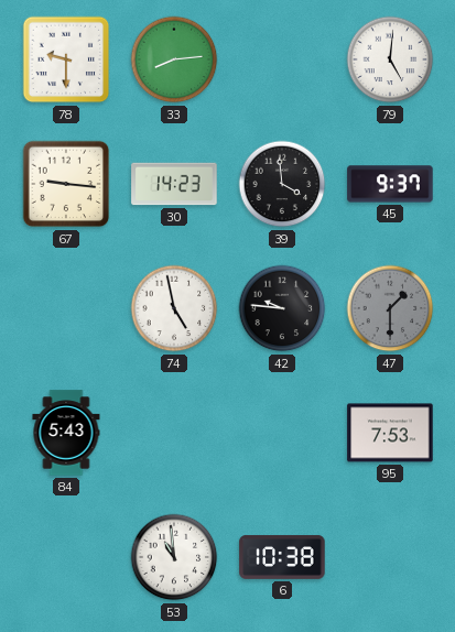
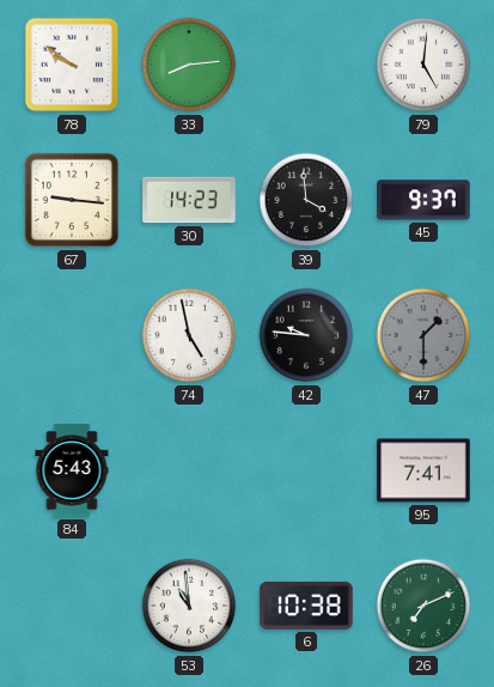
78: 9:30 -> 9:51
95: 7:53 -> 7:41
26: none -> 7:11
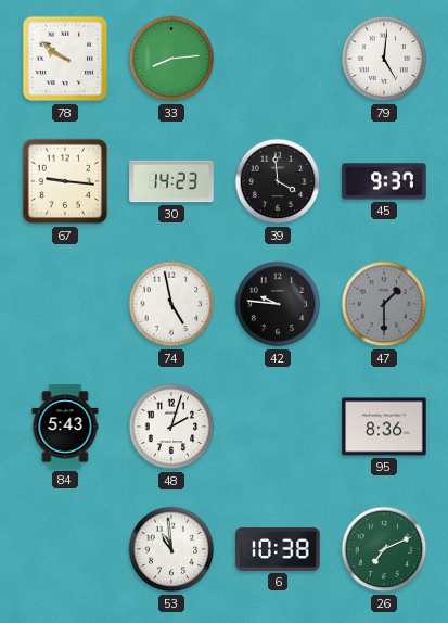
48: none -> 2:03
95: 7:41 -> 8:36
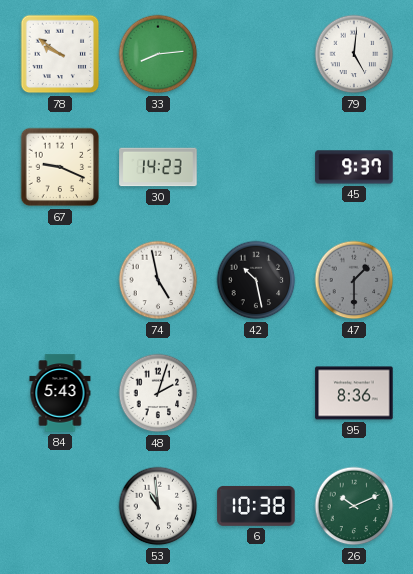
67: 9:16 -> 9:19
39: 3:59 -> none
42: 9:46 -> 10:28
26: 7:11 -> 10:11
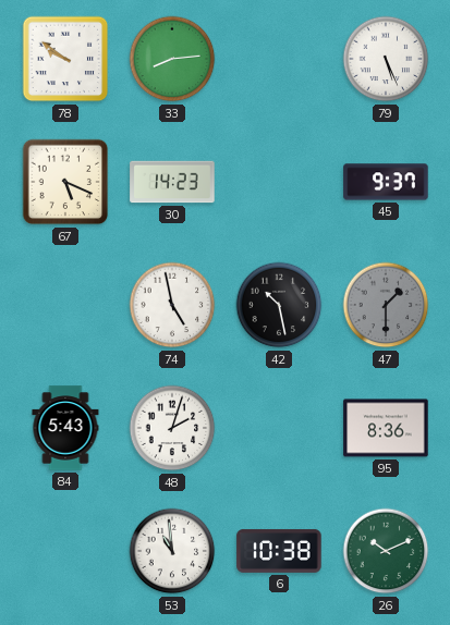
79: 5:01 -> 5:26
67: 9:19 -> 5:19
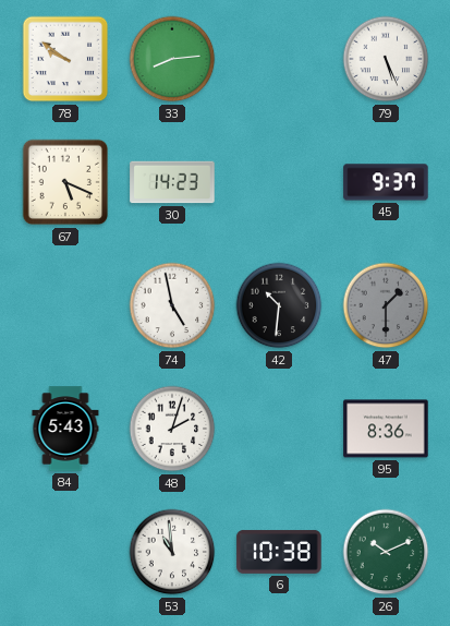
42: 10:28 -> 10:31
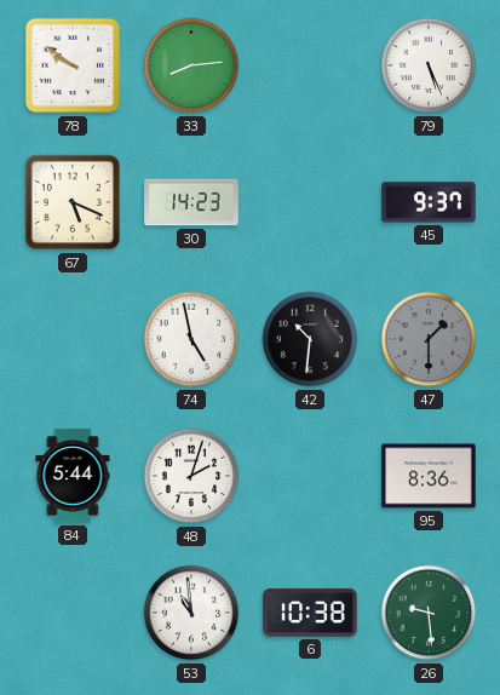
84: 5:43 -> 5:44
26: 10:11 -> 9:29
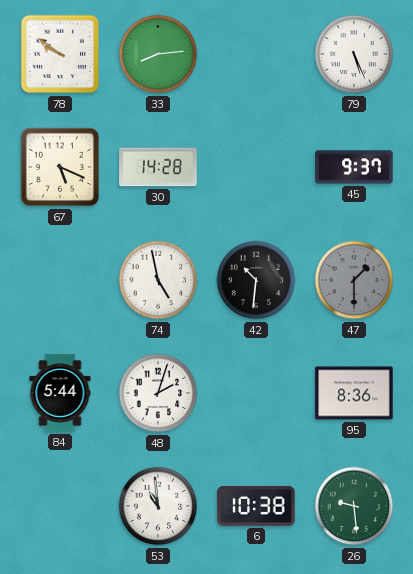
30: 14:23 -> 14:28
